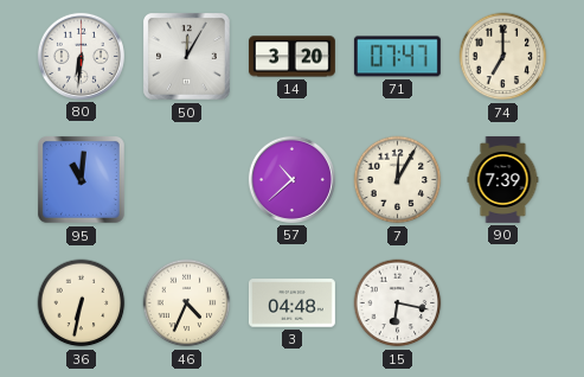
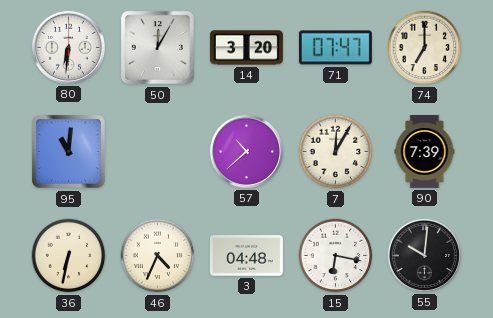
55: none -> 10:01
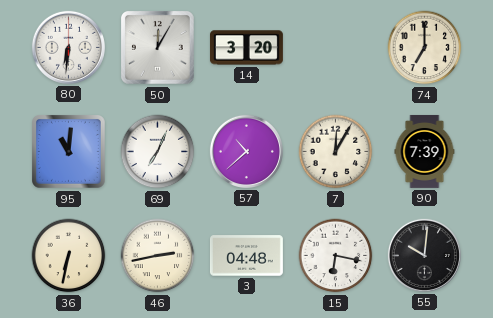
71: 07:47 -> none
69: none -> 7:04
46: 4:34 -> 2:43
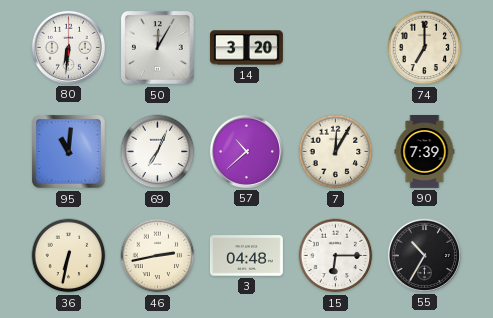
15: 6:17 -> 6:15
55: 10:01 -> 10:35
